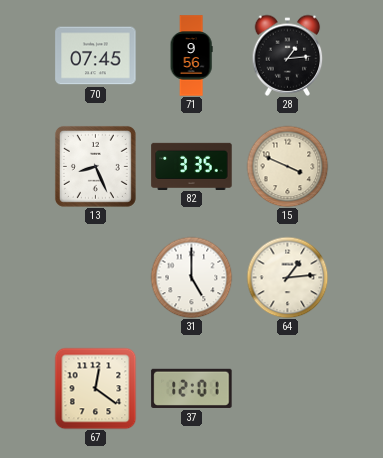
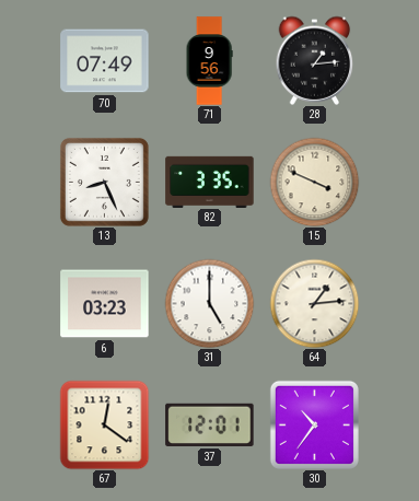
70: 07:45 -> 07:49
6: none -> 03:23
30: none -> 10:36
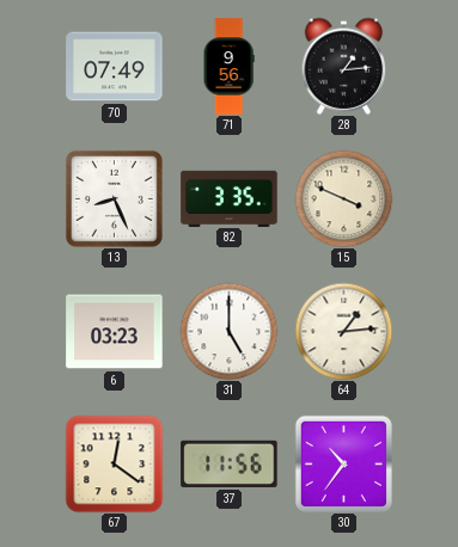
37: 12:01 -> 11:56
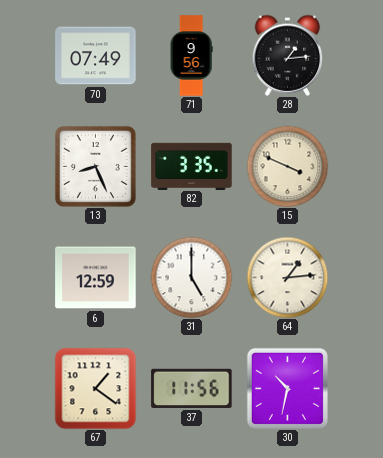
6: 03:23 -> 12:59
67: 12:21 -> 1:21
30: 10:36 -> 10:32
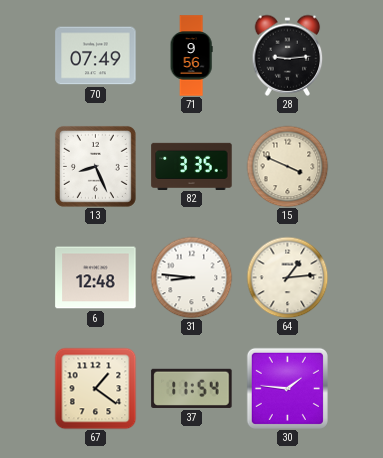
28: 1:14 -> 9:14
6: 12:59 -> 12:48
31: 5:00 -> 8:46
37: 11:56 -> 11:54
30: 10:32 -> 1:46
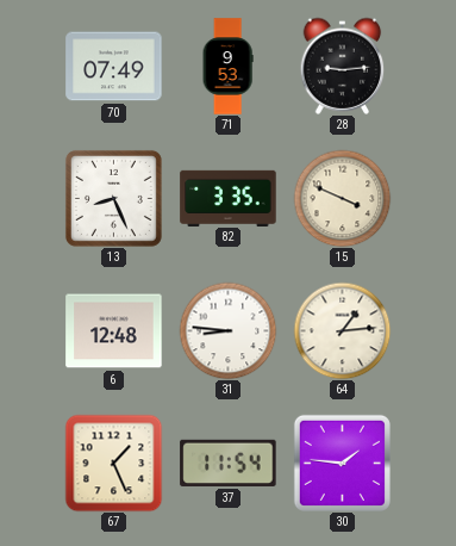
71: 9:56 -> 9:53
67: 1:21 -> 1:26
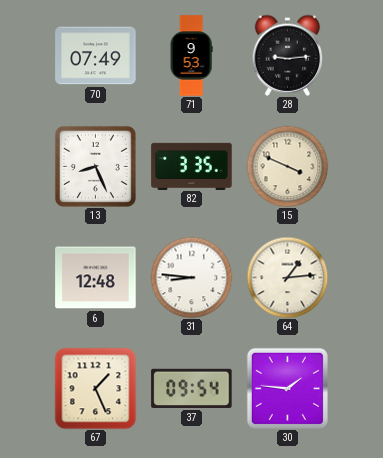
37: 11:54 -> 09:54
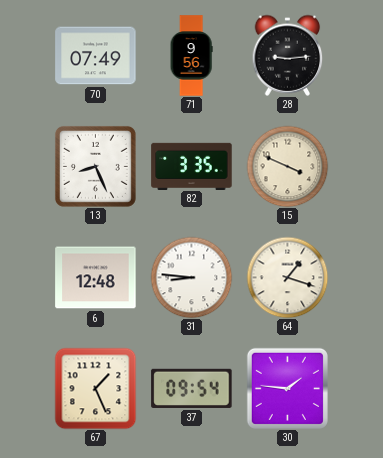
71: 9:53 -> 9:56
64: 1:14 -> 1:18
